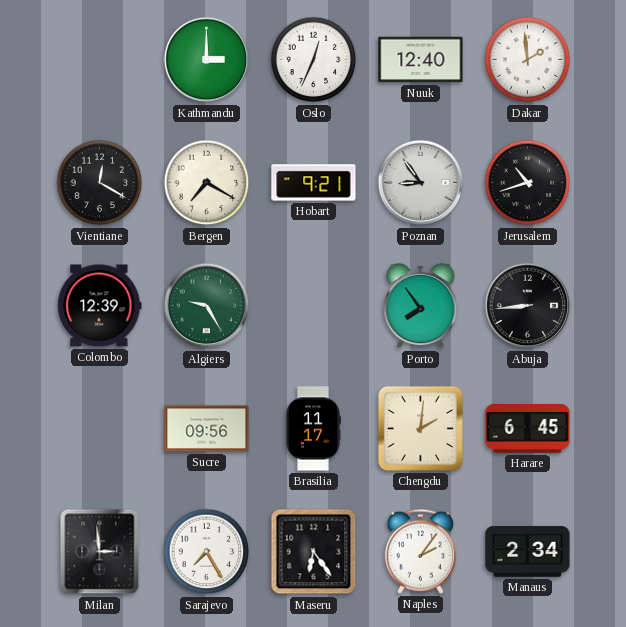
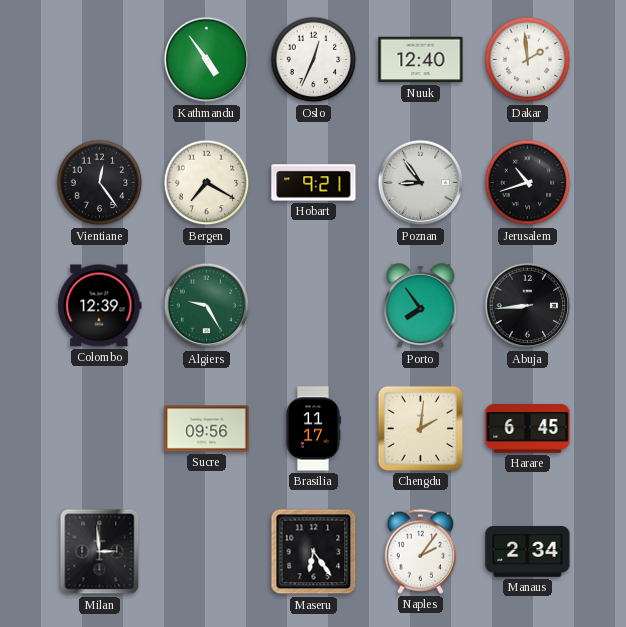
Kathmandu: 3:00 -> 4:54
Vientiane: 12:20 -> 12:24
Sarajevo: 7:25 -> none
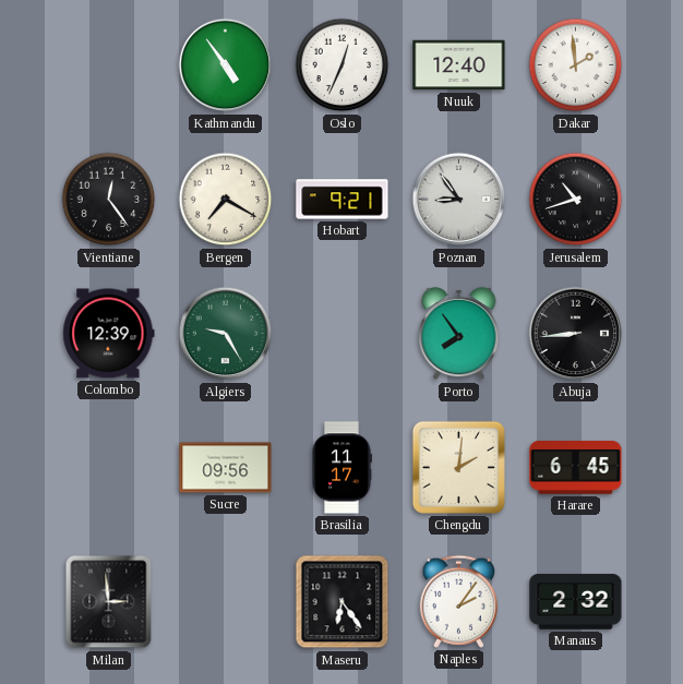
Manaus: 2:34 -> 2:32
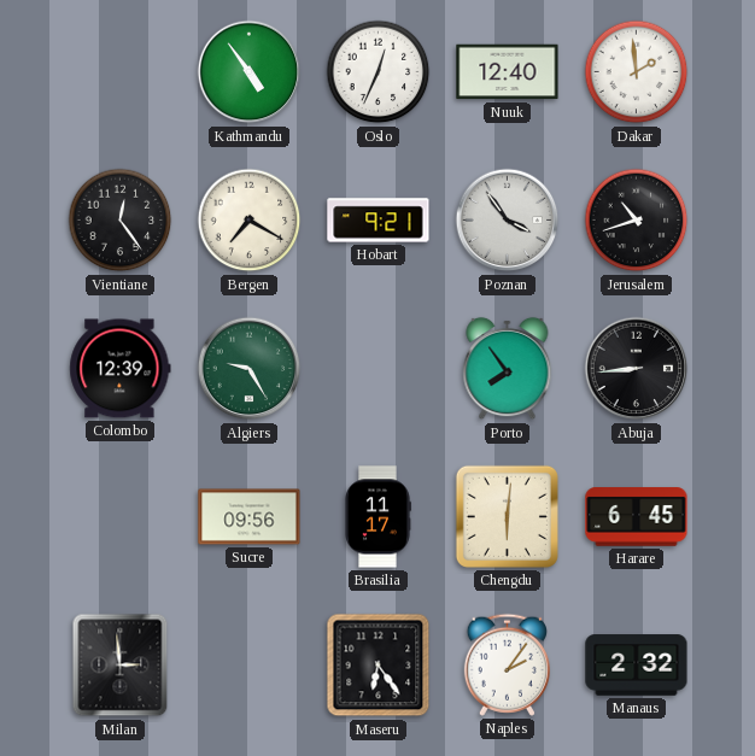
Poznan: 8:54 -> 3:54
Chengdu: 2:01 -> 6:01
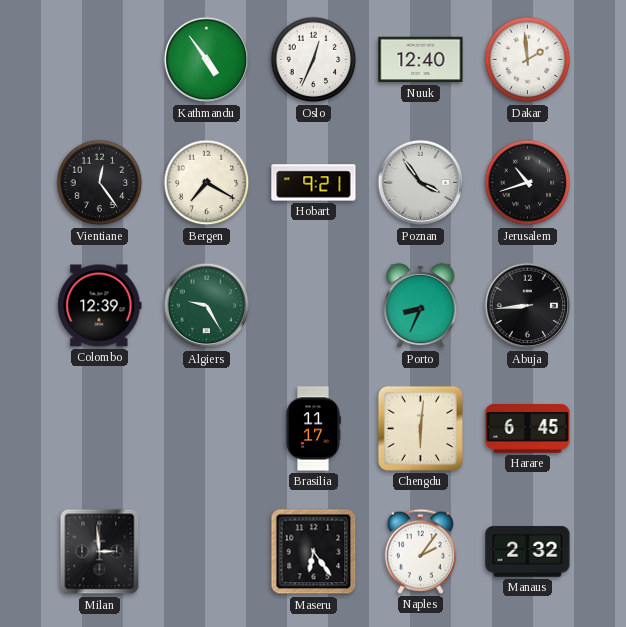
Porto: 7:54 -> 8:34
Sucre: 09:56 -> none
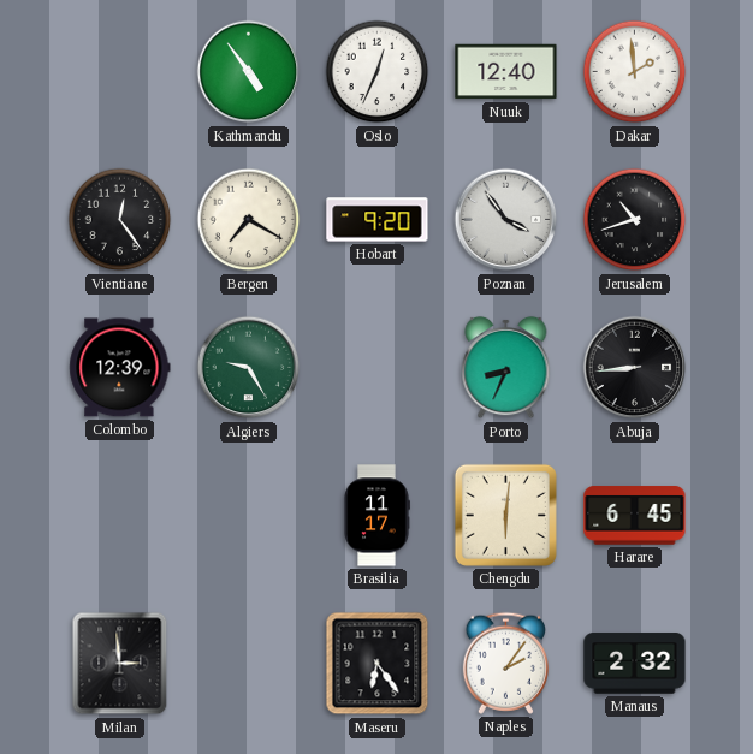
Hobart: 9:21 -> 9:20
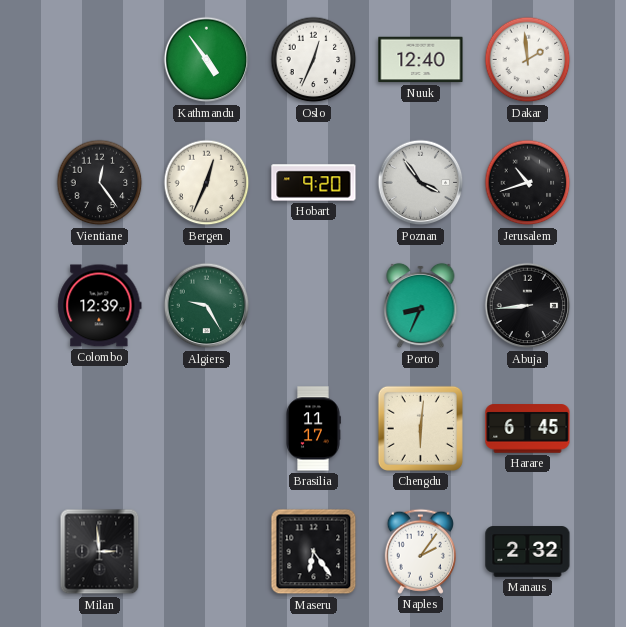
Bergen: 7:20 -> 12:34
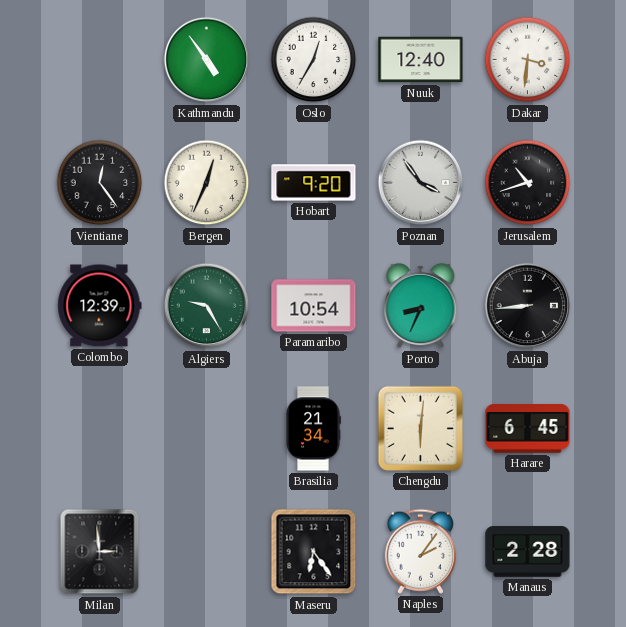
Oslo: 12:34 -> 12:35
Dakar: 1:59 -> 3:31
Paramaribo: none -> 10:54
Brasilia: 11:17 -> 21:34
Manaus: 2:32 -> 2:28
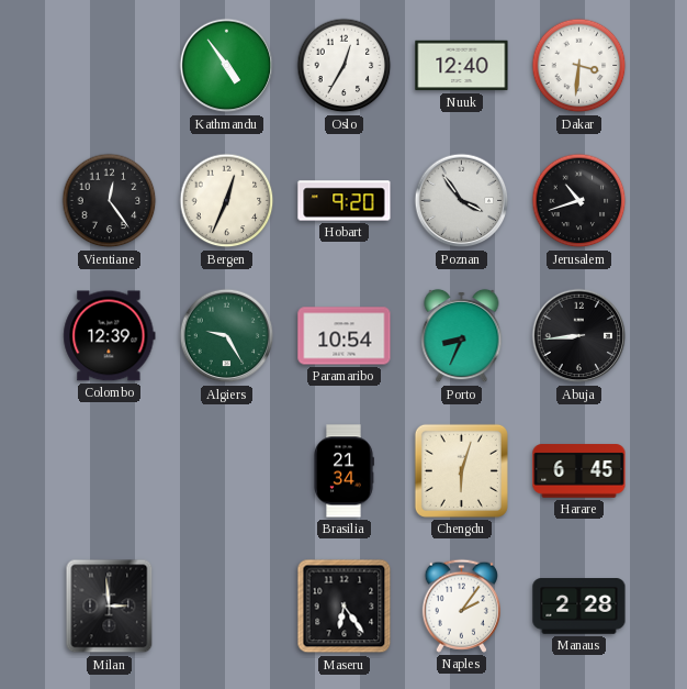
Chengdu: 6:01 -> 6:03
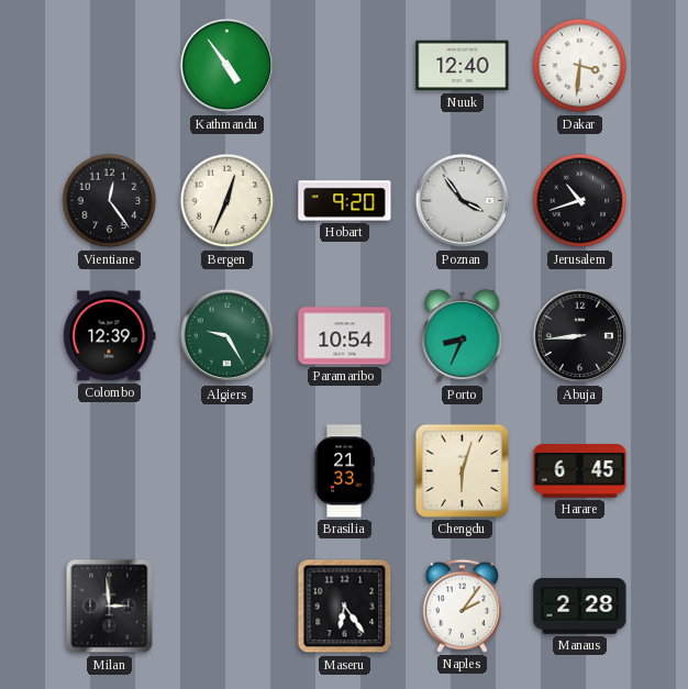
Oslo: 12:35 -> none
Brasilia: 21:34 -> 21:33
